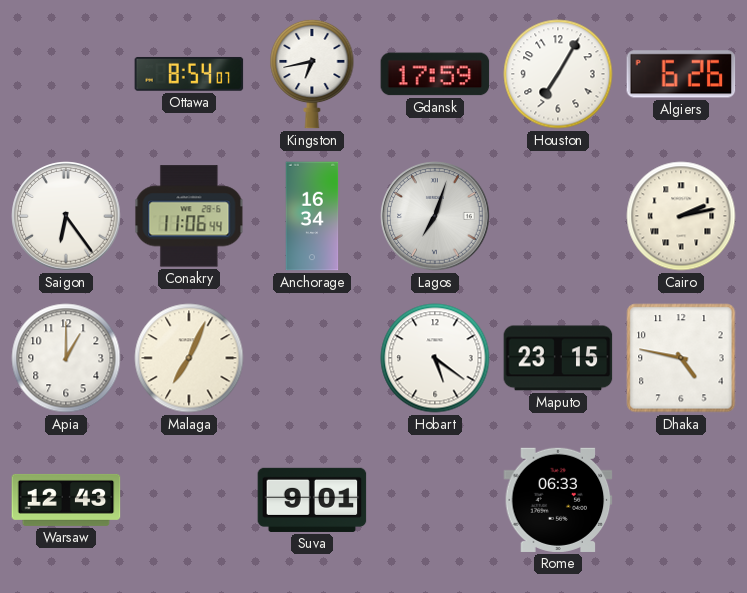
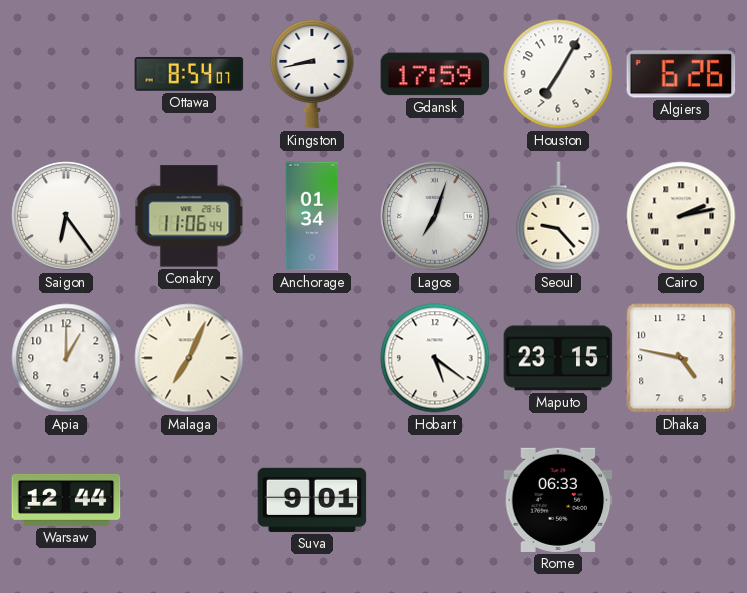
Kingston: 6:43 -> 8:43
Anchorage: 16:34 -> 01:34
Seoul: none -> 9:23
Warsaw: 12:43 -> 12:44
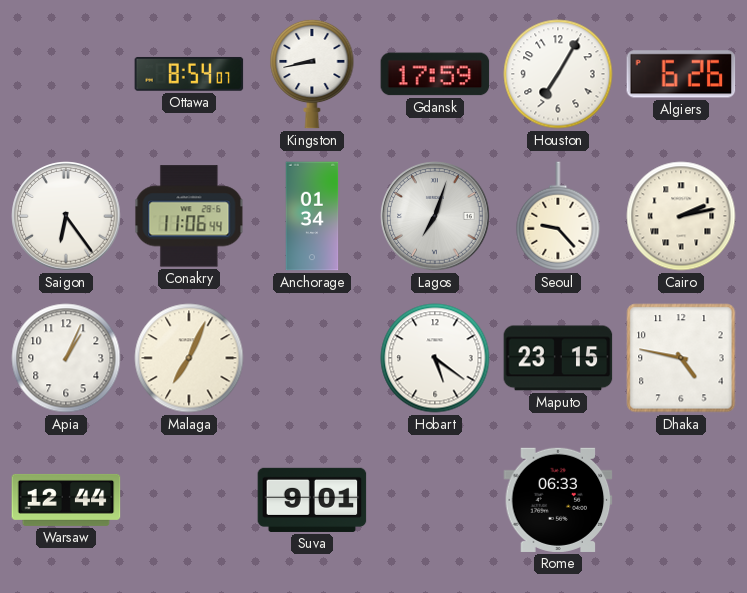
Apia: 1:00 -> 1:04
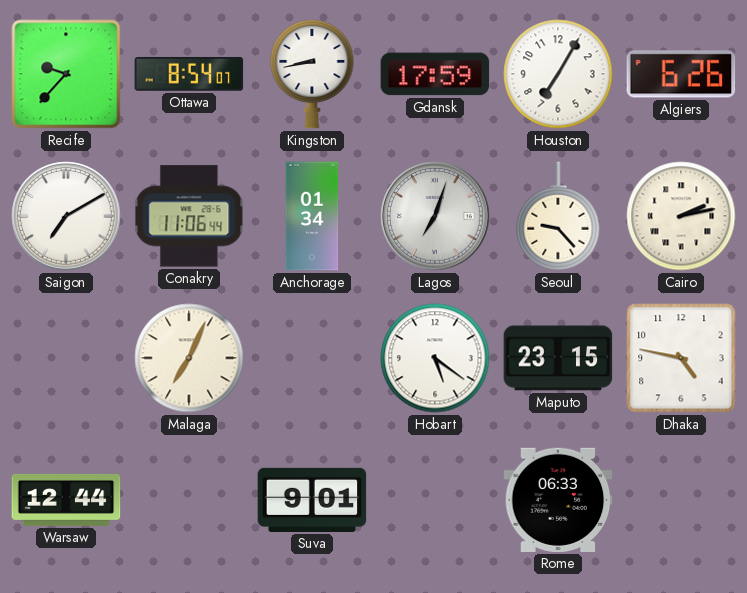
Recife: none -> 9:37
Saigon: 6:24 -> 7:10
Apia: 1:04 -> none
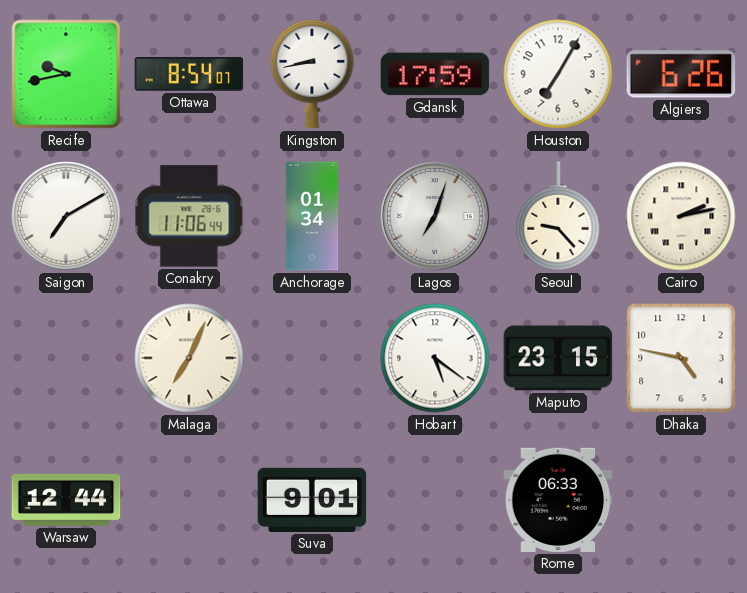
Recife: 9:37 -> 9:43
